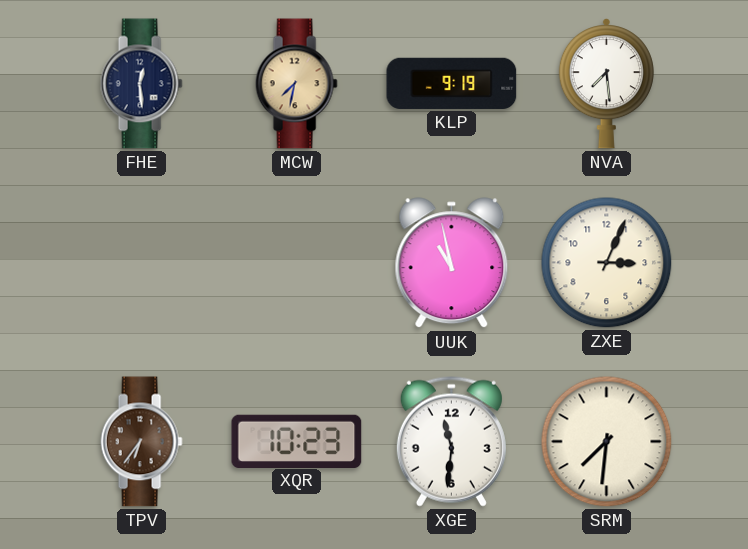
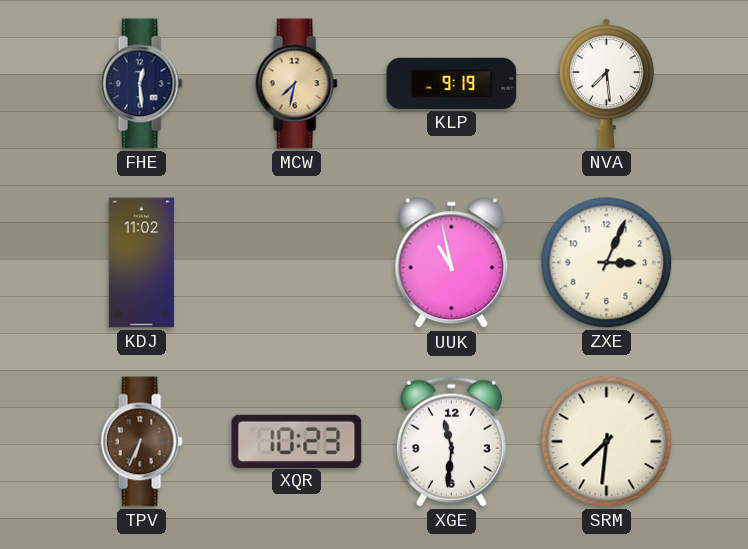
KDJ: none -> 11:02
TPV: 6:36 -> 6:34
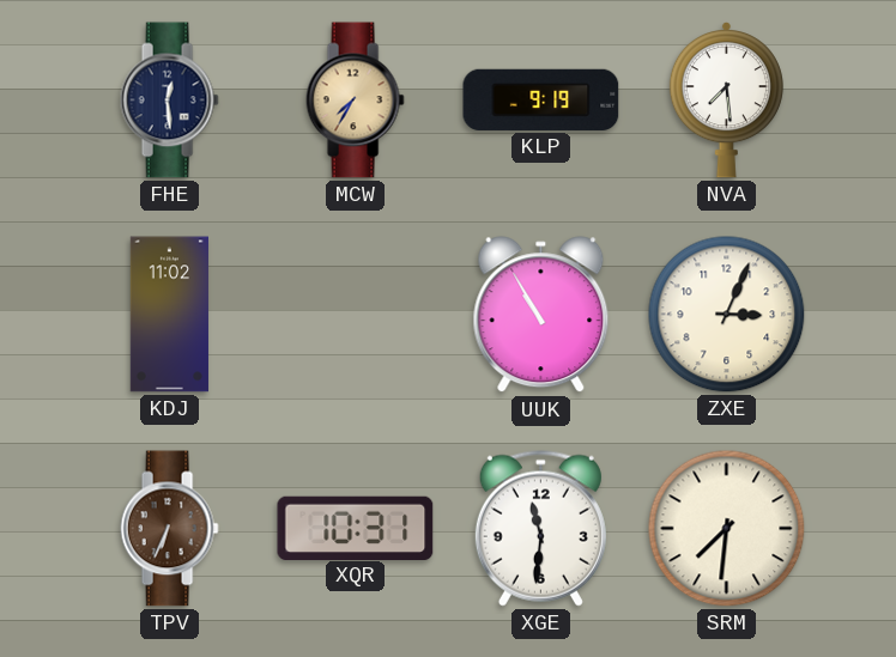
MCW: 7:32 -> 7:35
UUK: 10:58 -> 10:55
XQR: 10:23 -> 10:31
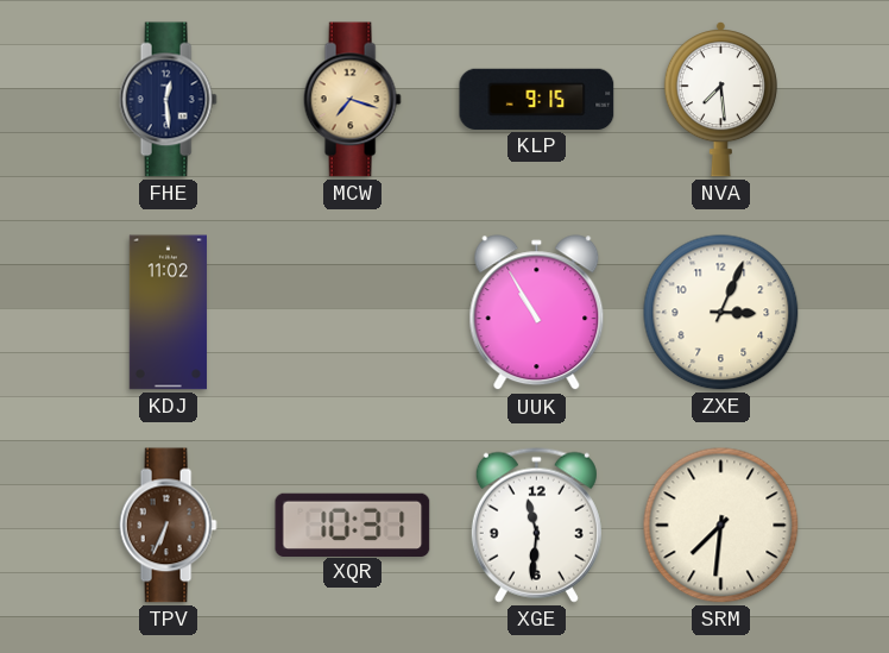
MCW: 7:35 -> 7:18
KLP: 9:19 -> 9:15
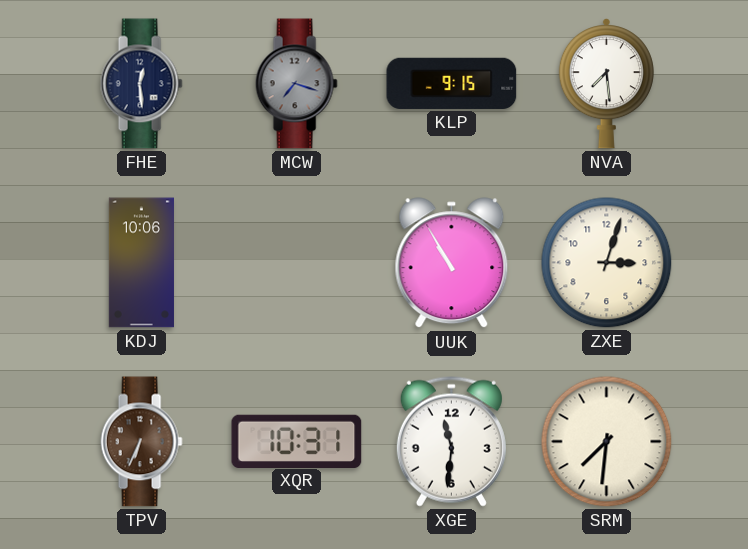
MCW dial: champagne -> grey
KDJ: 11:02 -> 10:06
ZXE: 3:04 -> 3:03
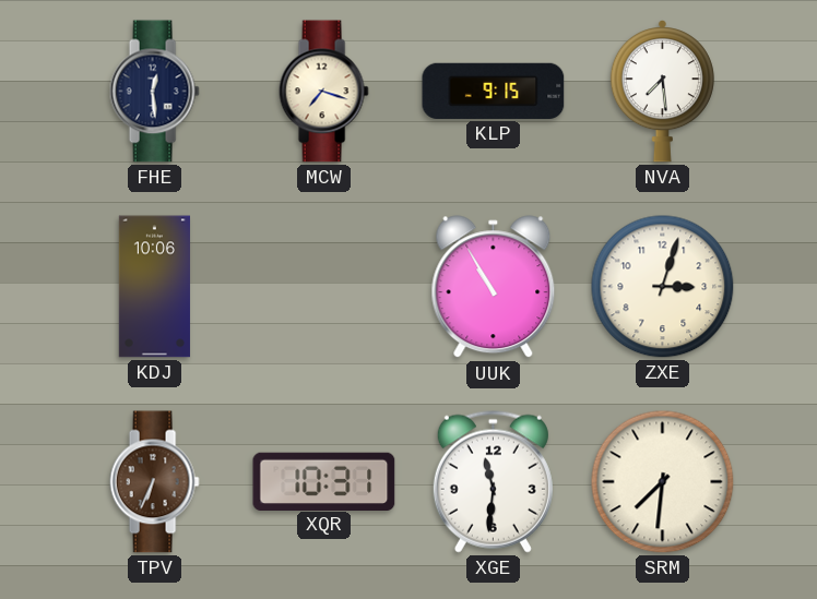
MCW dial: grey -> cream
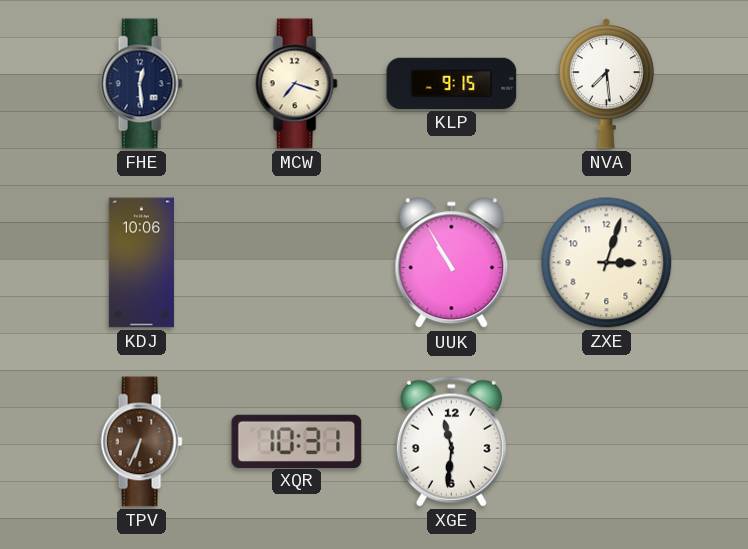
SRM: 7:31 -> none
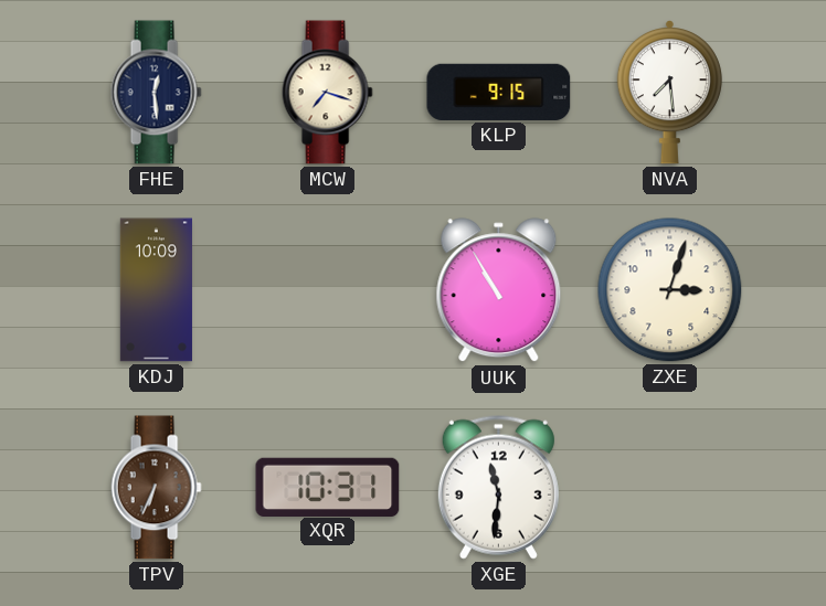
KDJ: 10:06 -> 10:09
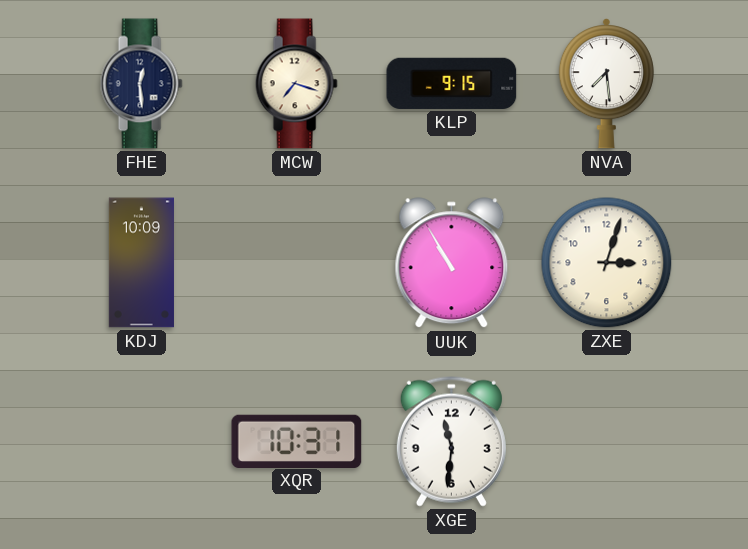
TPV: 6:34 -> none
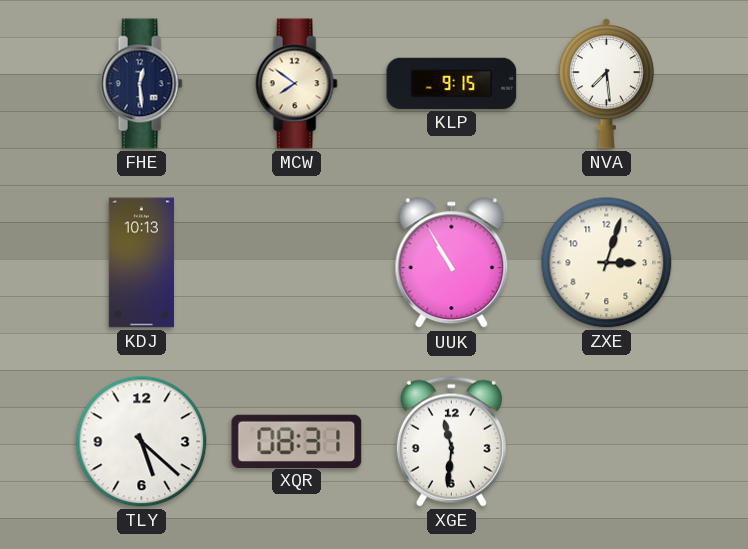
MCW: 7:18 -> 7:51
KDJ: 10:09 -> 10:13
TLY: none -> 5:22
XQR: 10:31 -> 08:31
